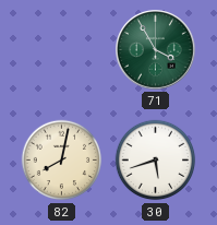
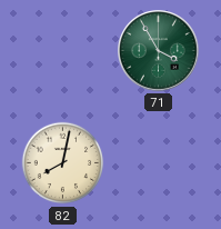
30: 5:42 -> none
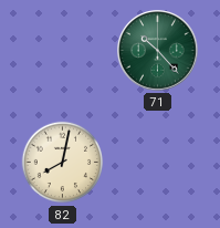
71: 3:55 -> 10:23
